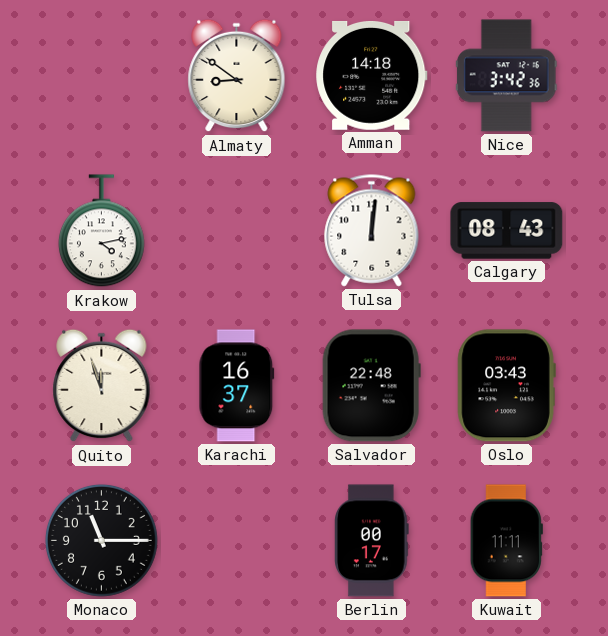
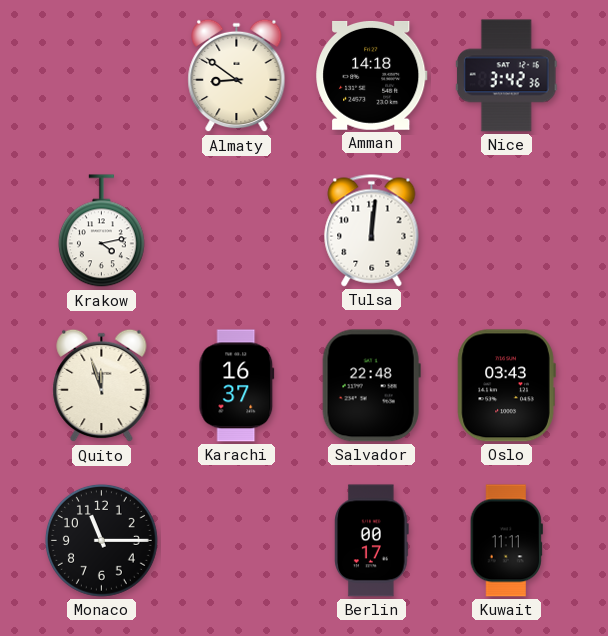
Calgary: 08:43 -> none
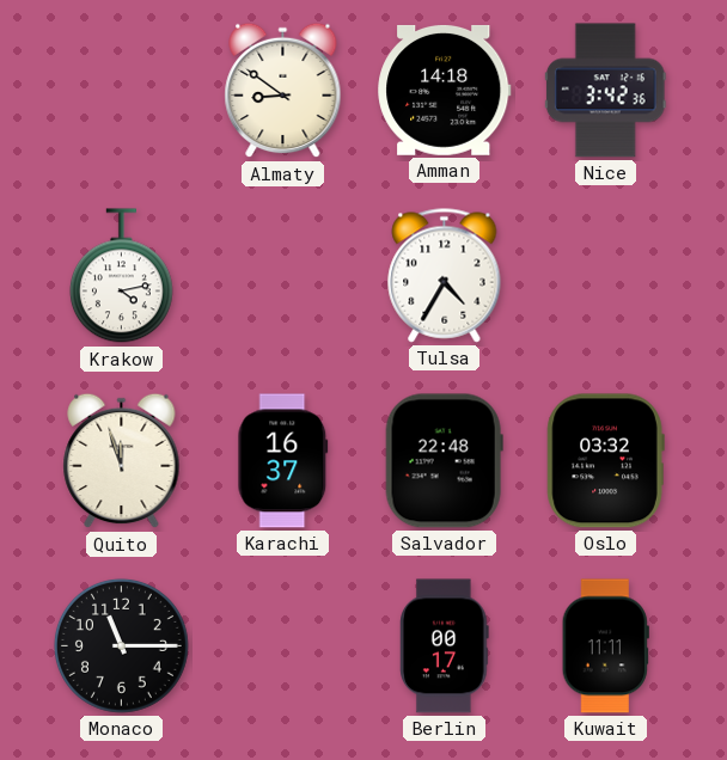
Tulsa: 12:01 -> 4:35
Oslo: 03:43 -> 03:32
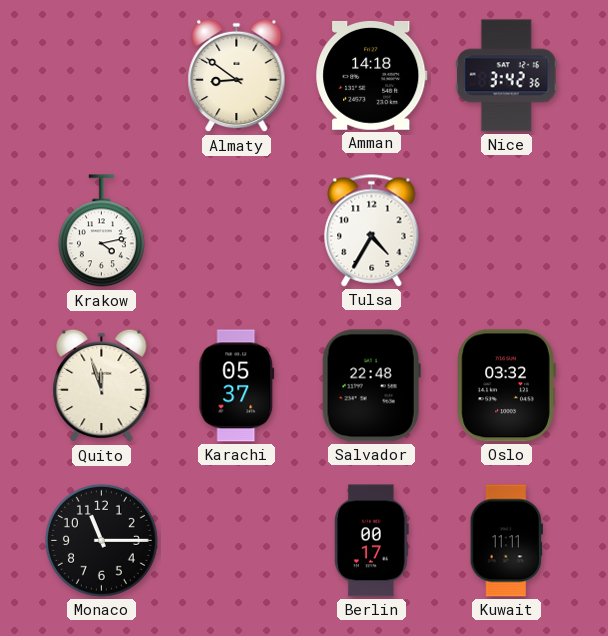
Karachi: 16:37 -> 05:37
